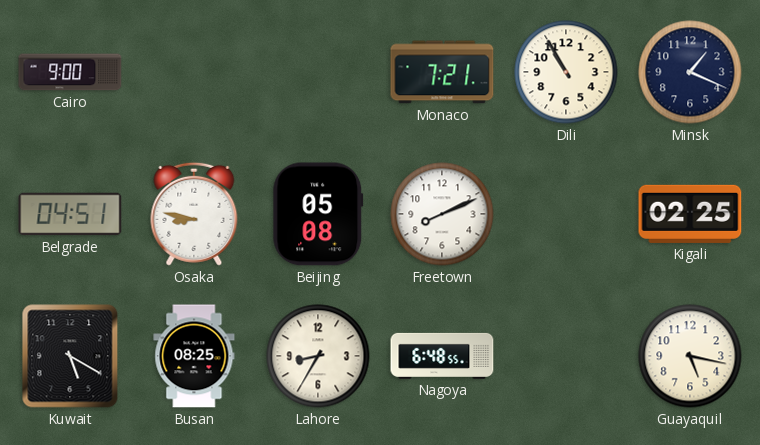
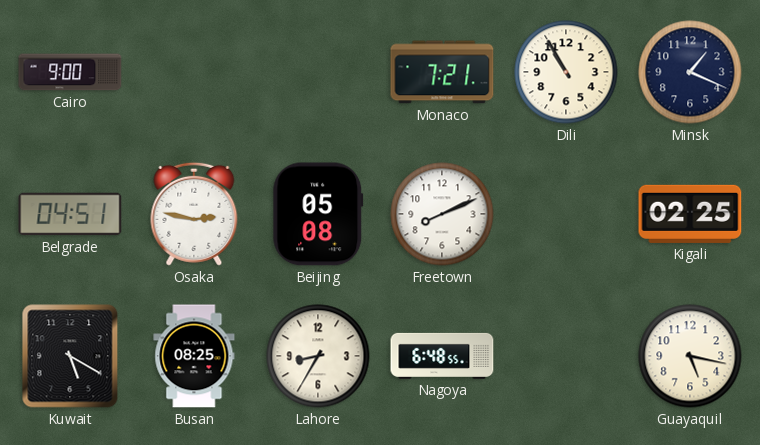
Osaka: 8:47 -> 2:47
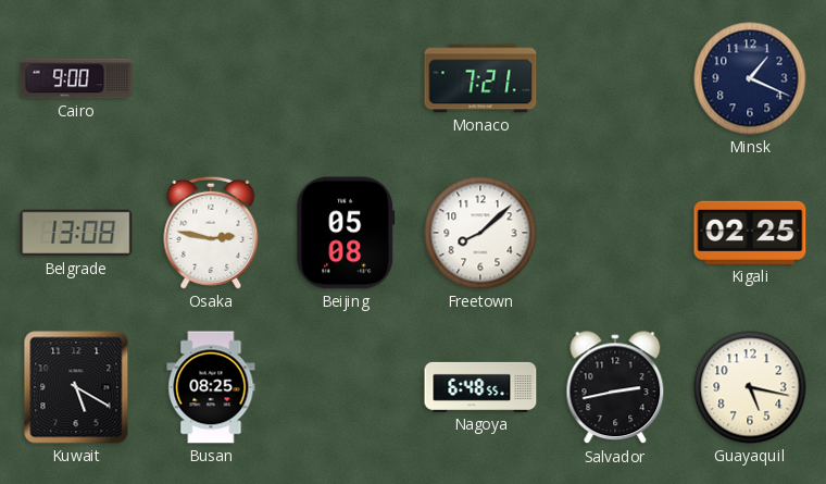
Dili: 10:55 -> none
Belgrade: 04:51 -> 13:08
Freetown: 8:11 -> 8:08
Lahore: 8:35 -> none
Salvador: none -> 2:43
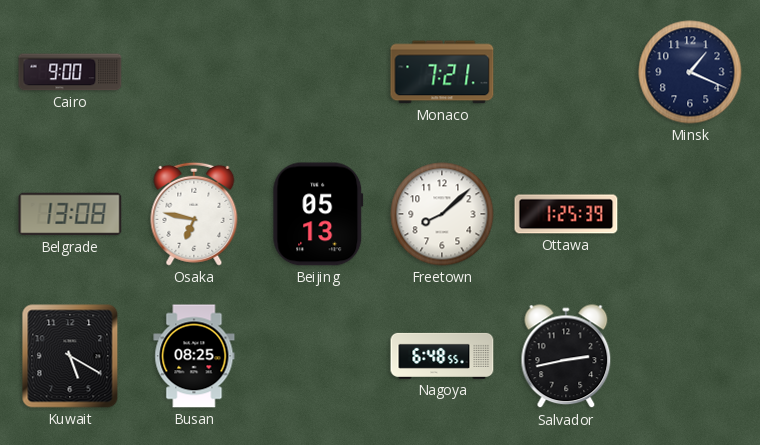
Osaka: 2:47 -> 6:47
Beijing: 05:08 -> 05:13
Ottawa: none -> 1:25
Kigali: 02:25 -> none
Guayaquil: 5:17 -> none
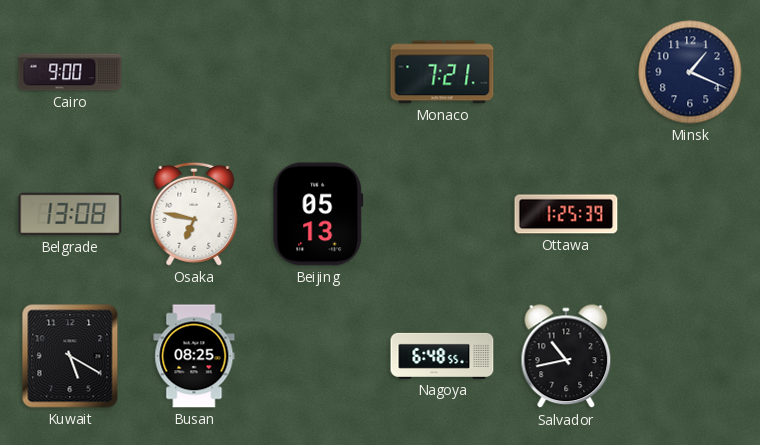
Freetown: 8:08 -> none
Salvador: 2:43 -> 10:43
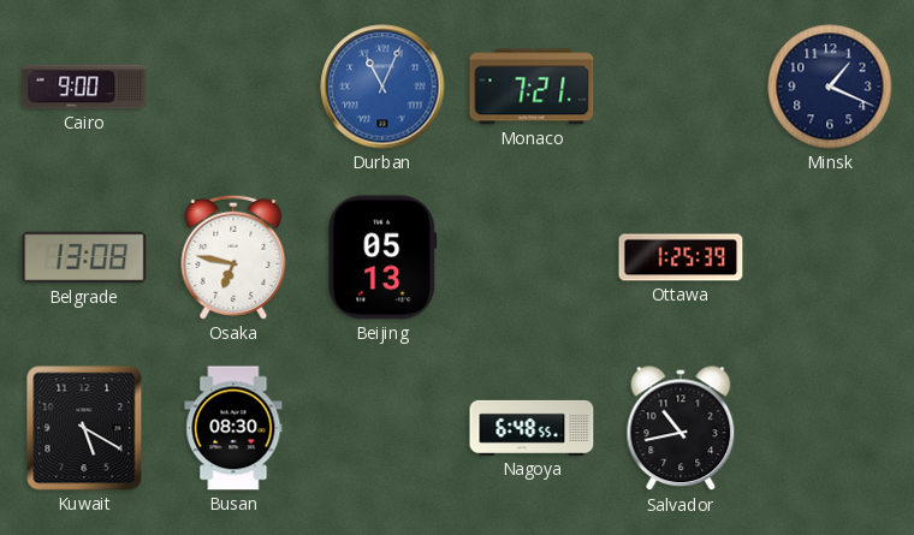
Durban: none -> 11:04
Busan: 08:25 -> 08:30
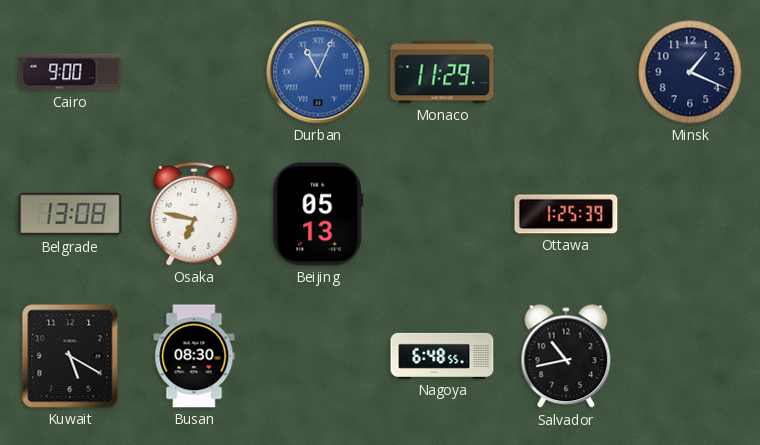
Monaco: 7:21 -> 11:29
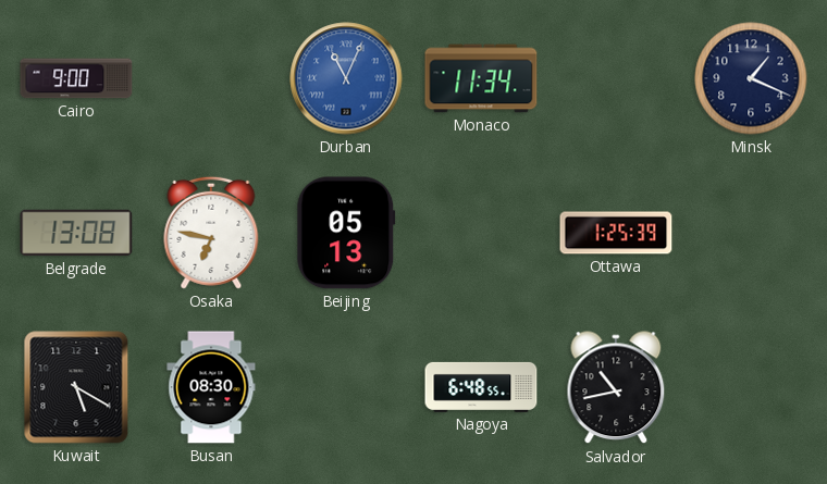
Monaco: 11:29 -> 11:34
